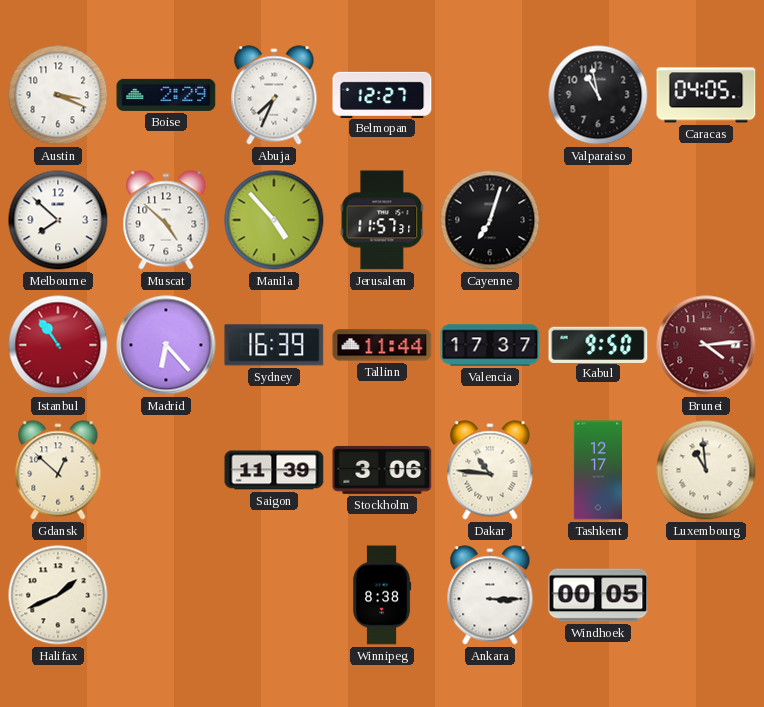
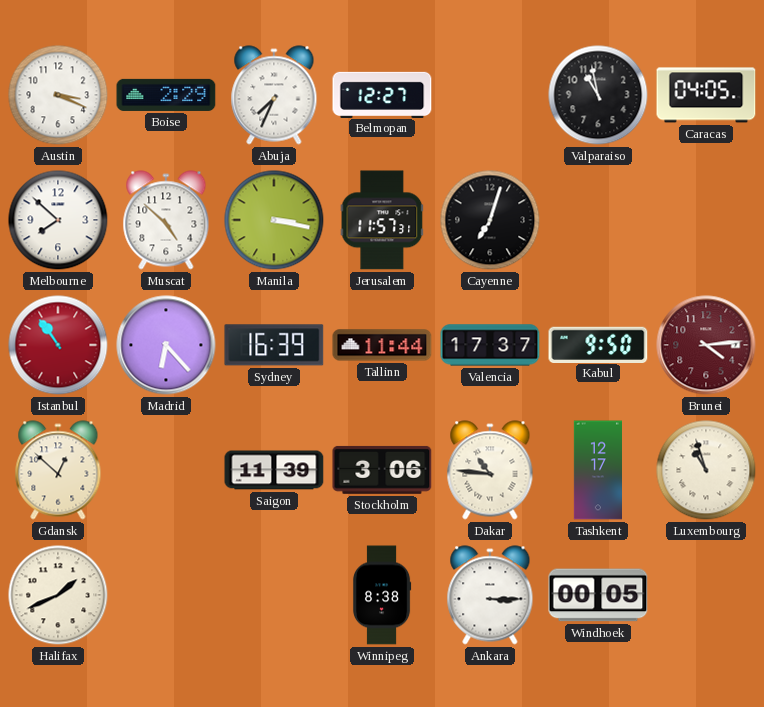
Manila: 4:53 -> 3:17
Luxembourg: 10:59 -> 10:57
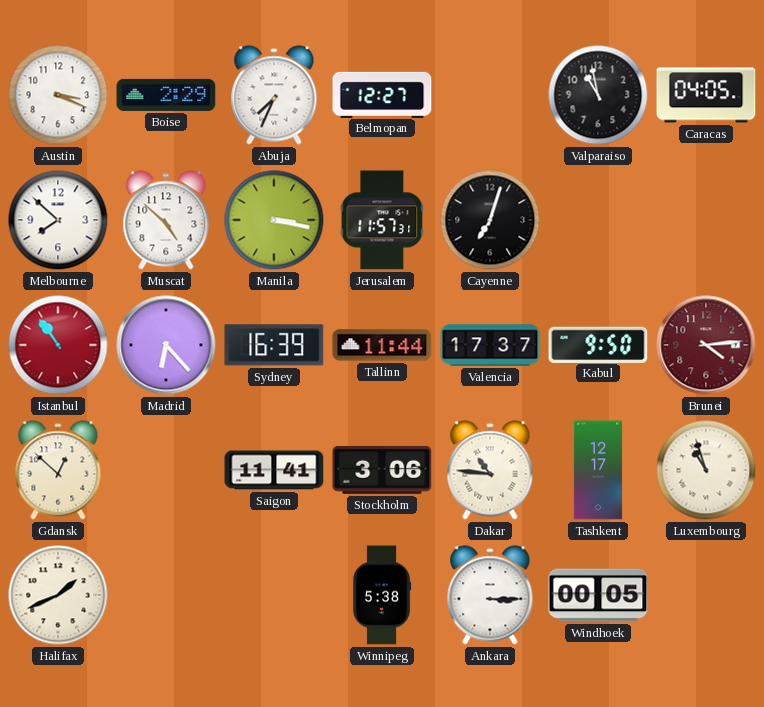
Saigon: 11:39 -> 11:41
Winnipeg: 8:38 -> 5:38
